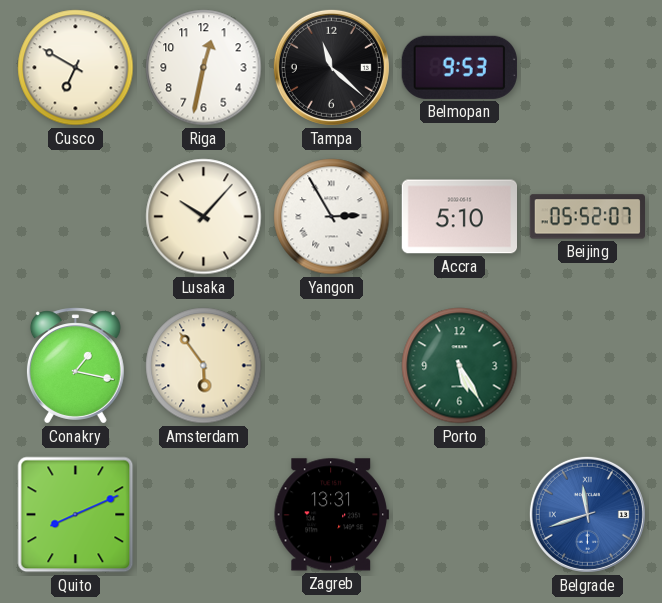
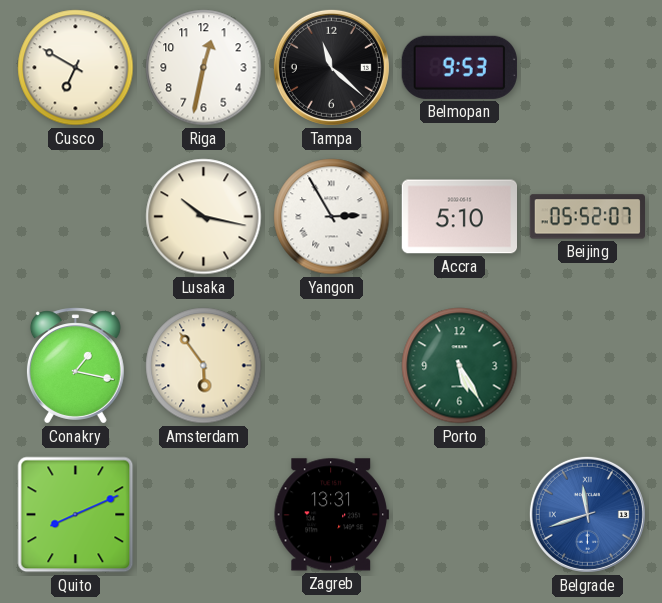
Lusaka: 10:07 -> 10:17
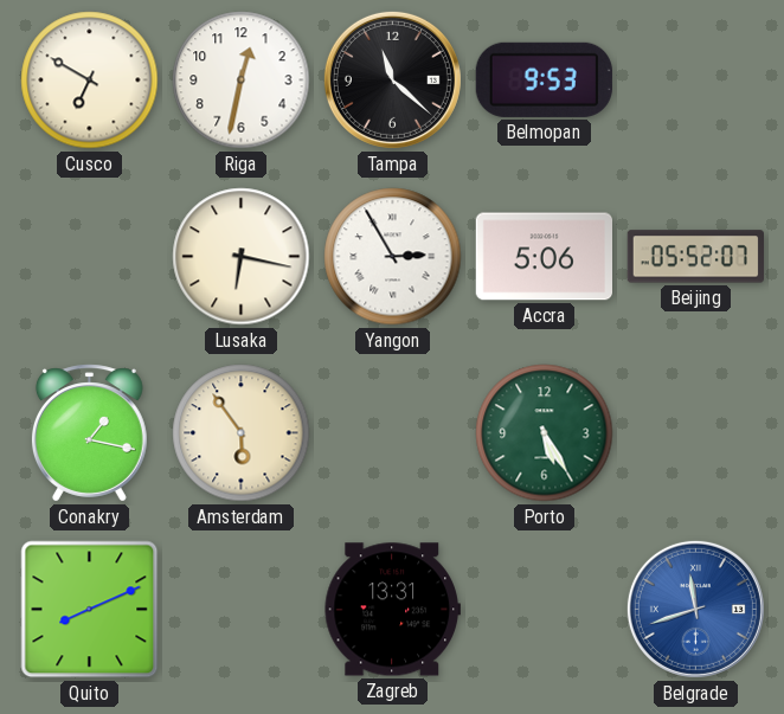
Lusaka: 10:17 -> 6:17
Accra: 5:10 -> 5:06
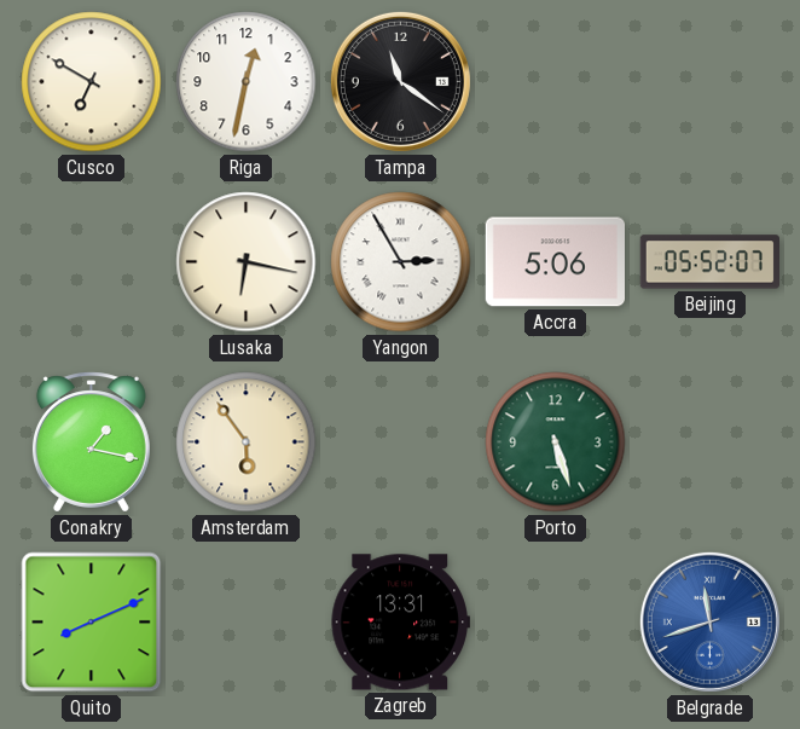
Tampa: 11:22 -> 11:21
Belmopan: 9:53 -> none
Porto: 5:25 -> 5:27
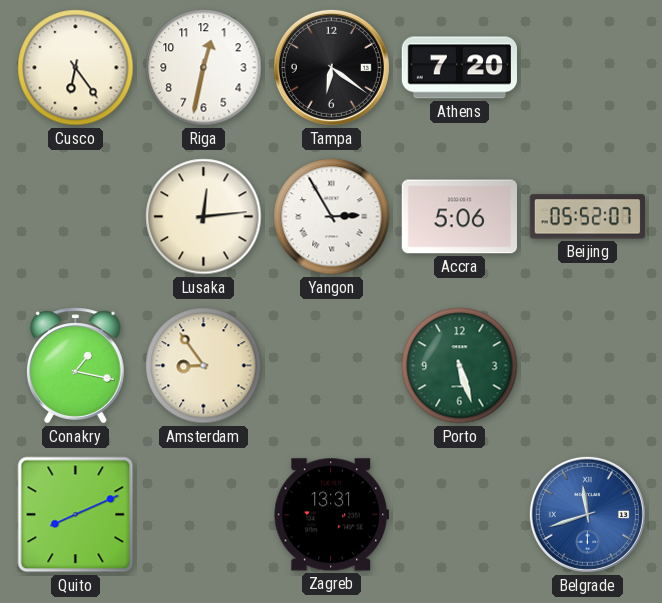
Cusco: 6:50 -> 6:24
Tampa: 11:21 -> 6:21
Athens: none -> 7:20
Lusaka: 6:17 -> 12:14
Amsterdam: 5:54 -> 8:54
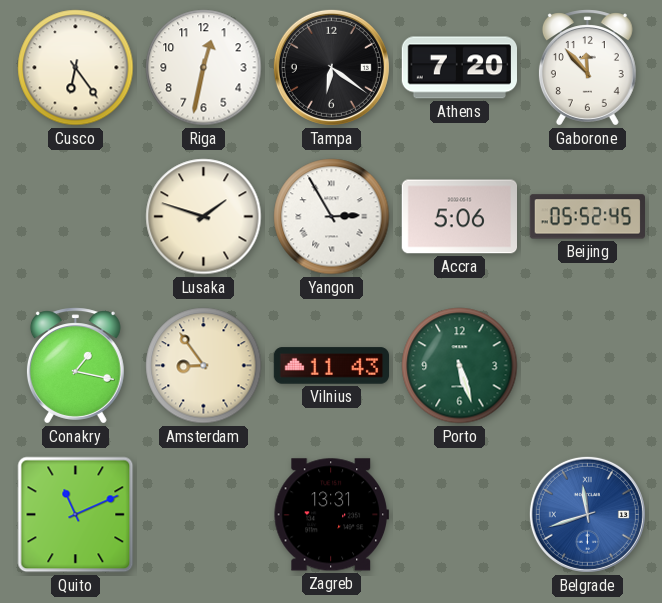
Gaborone: none -> 11:53
Lusaka: 12:14 -> 1:48
Beijing: 05:52:07 -> 05:52:45
Vilnius: none -> 11:43
Quito: 8:11 -> 11:11
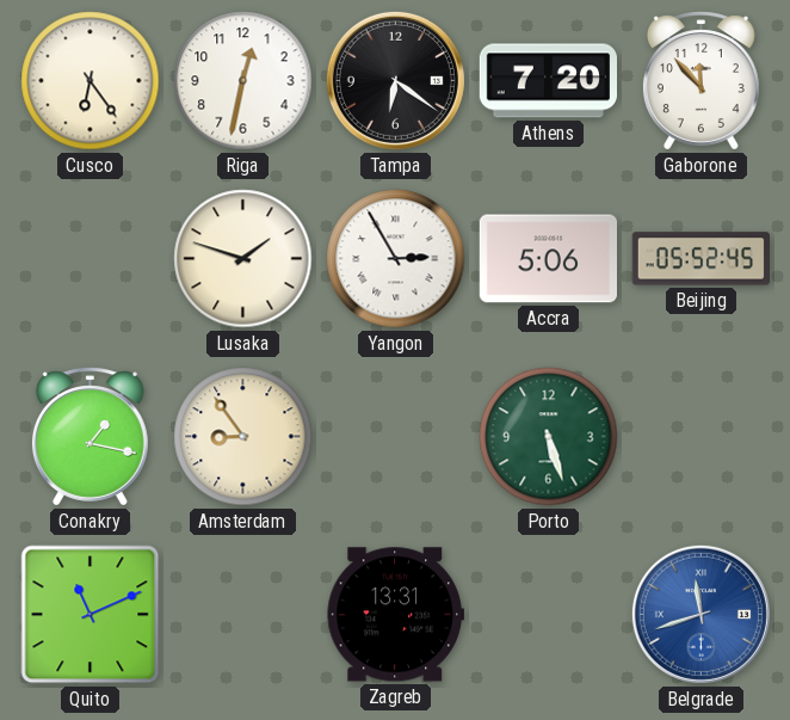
Vilnius: 11:43 -> none
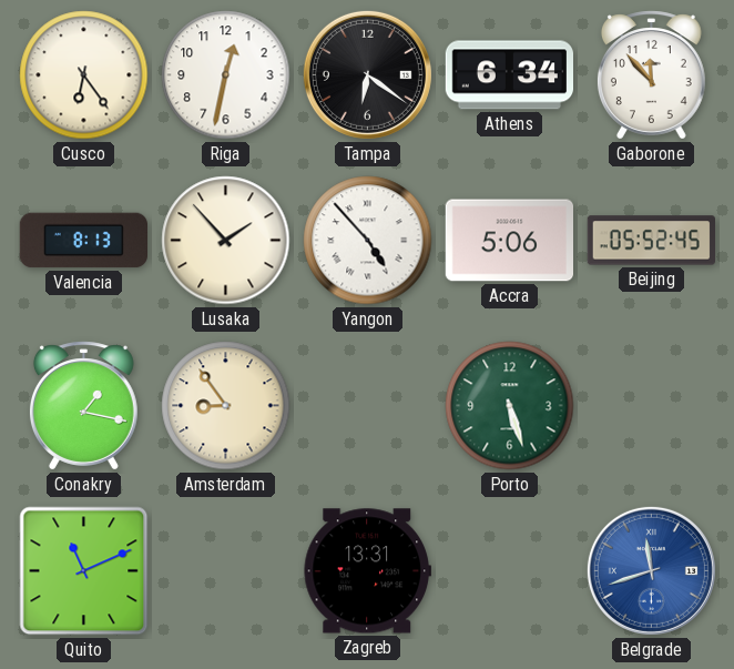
Athens: 7:20 -> 6:34
Valencia: none -> 8:13
Lusaka: 1:48 -> 1:53
Yangon: 2:55 -> 4:53
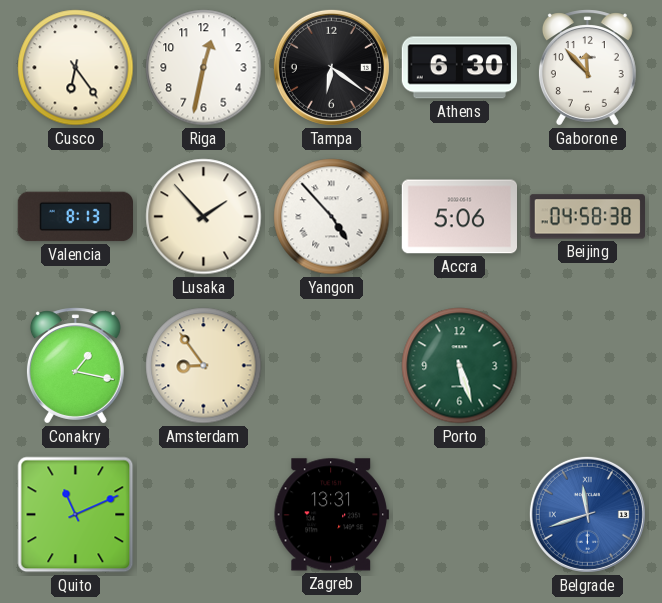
Athens: 6:34 -> 6:30
Beijing: 05:52 -> 04:58
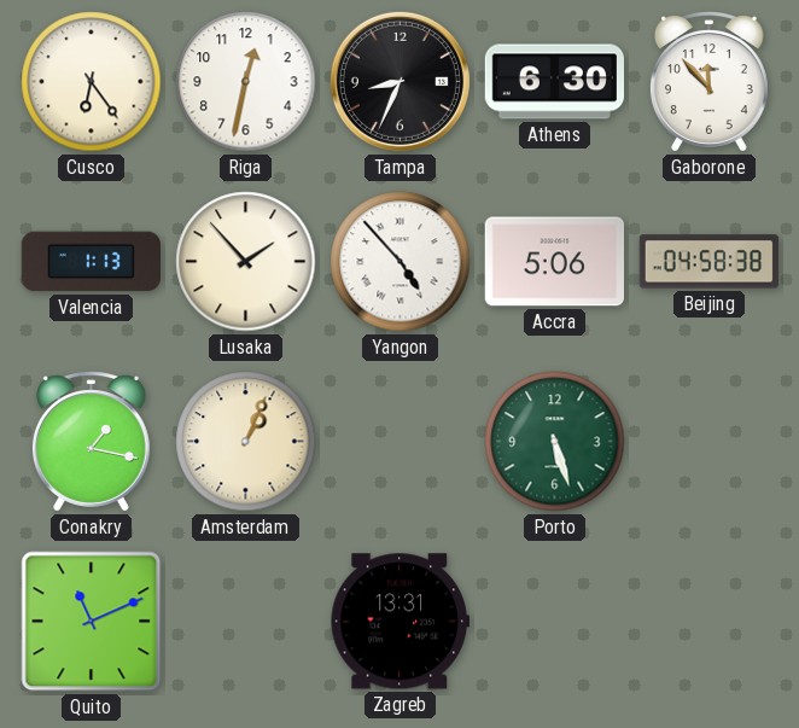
Tampa: 6:21 -> 8:34
Valencia: 8:13 -> 1:13
Amsterdam: 8:54 -> 1:04
Belgrade: 11:42 -> none
